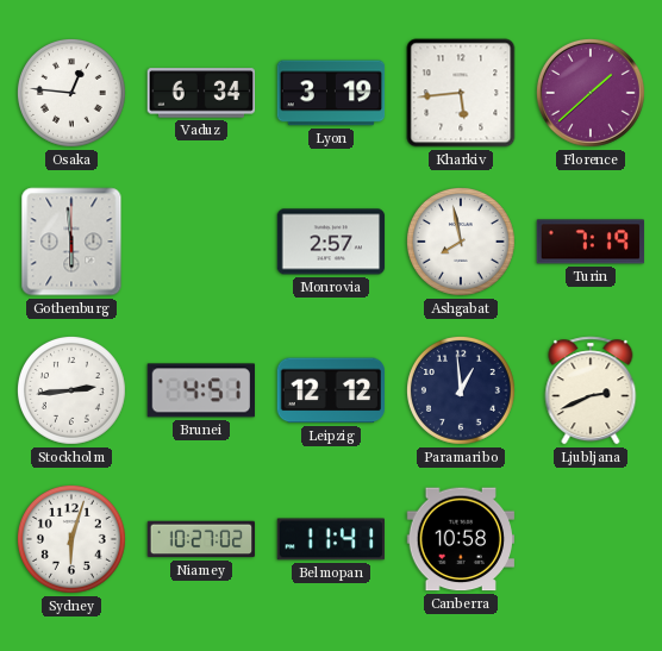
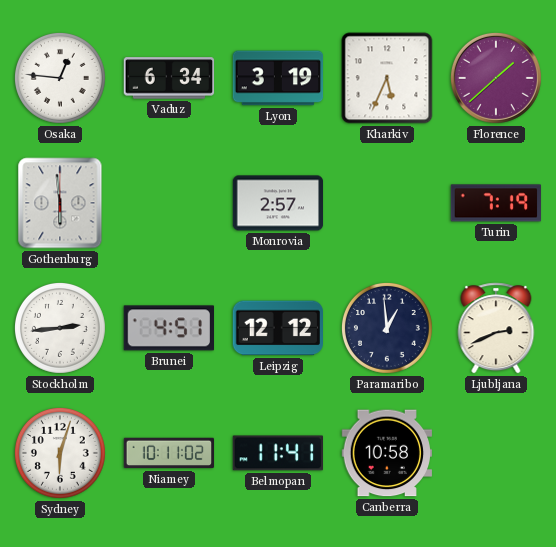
Kharkiv: 5:44 -> 5:34
Ashgabat: 7:58 -> none
Niamey: 10:27 -> 10:11
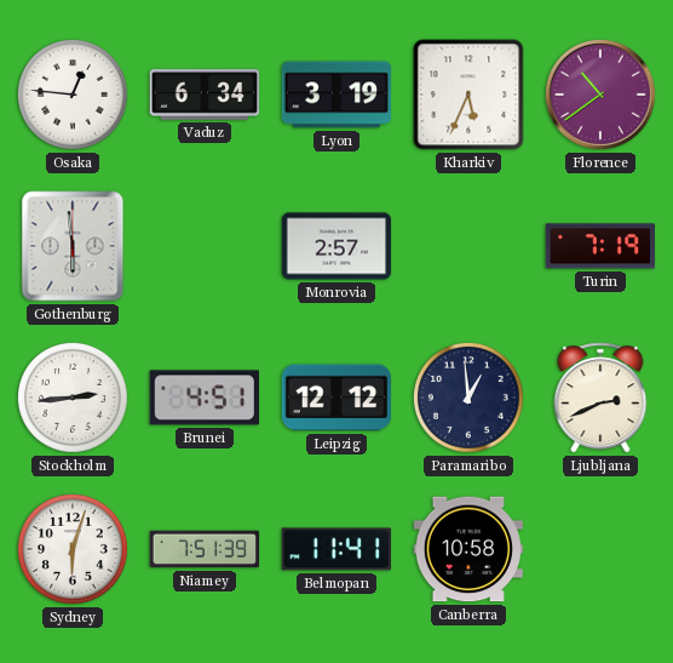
Florence: 1:38 -> 10:39
Niamey: 10:11 -> 7:51
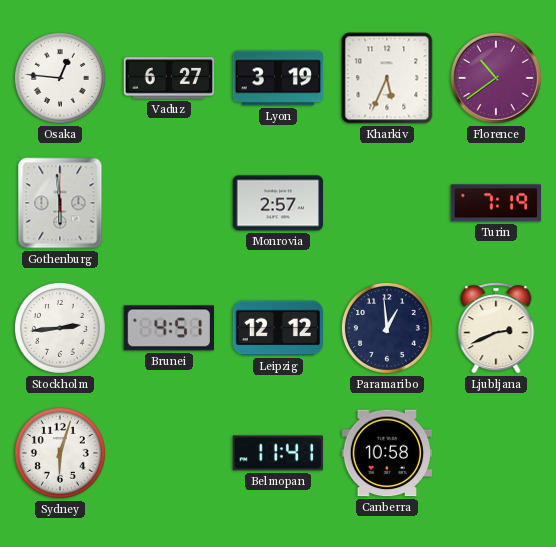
Vaduz: 6:34 -> 6:27
Niamey: 7:51 -> none
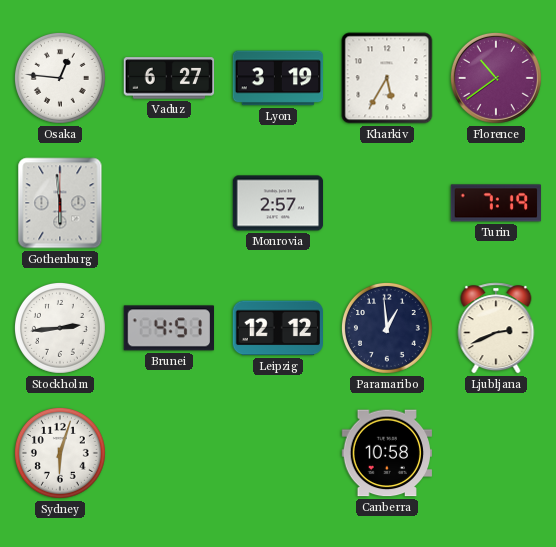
Kharkiv: 5:34 -> 5:35
Belmopan: 11:41 -> none
